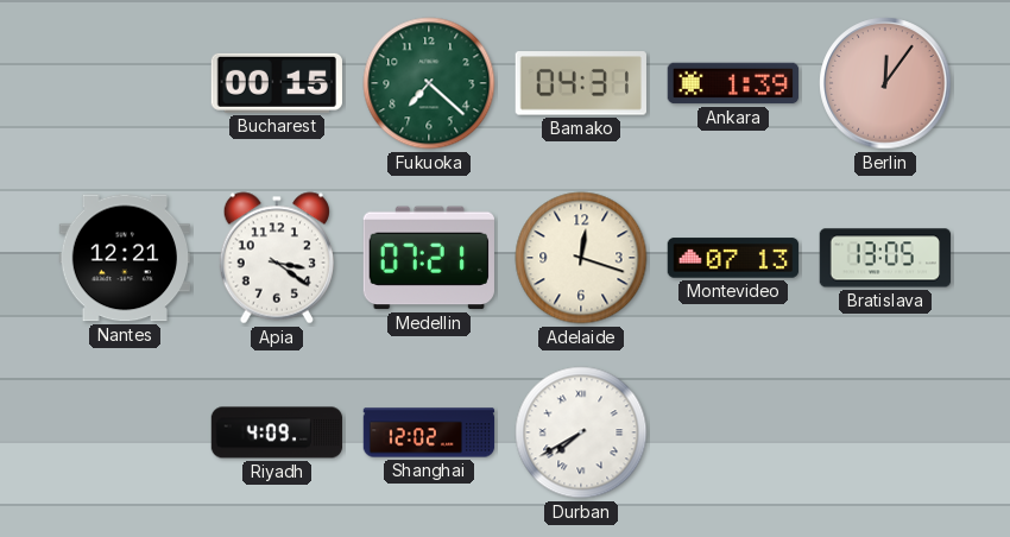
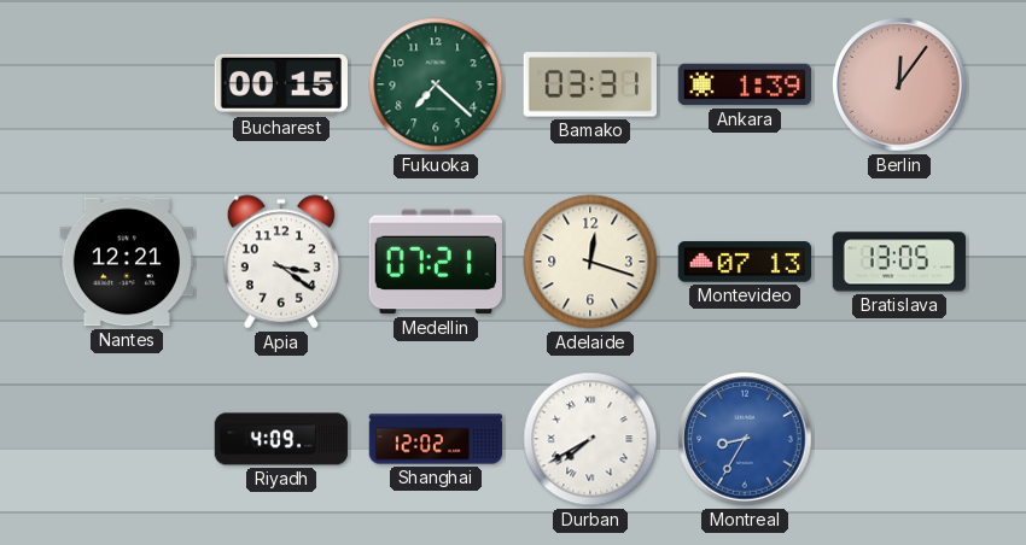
Bamako: 04:31 -> 03:31
Montreal: none -> 8:35
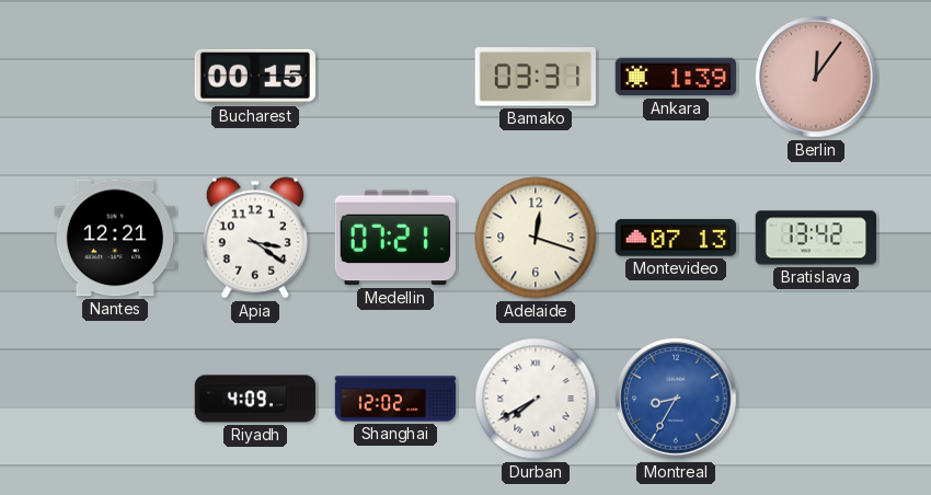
Fukuoka: 7:22 -> none
Bratislava: 13:05 -> 13:42
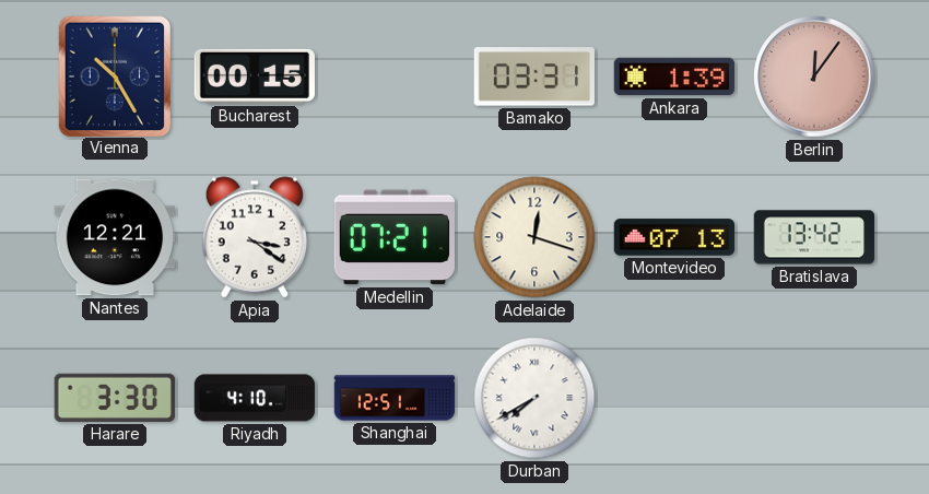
Vienna: none -> 10:25
Harare: none -> 3:30
Riyadh: 4:09 -> 4:10
Shanghai: 12:02 -> 12:51
Montreal: 8:35 -> none
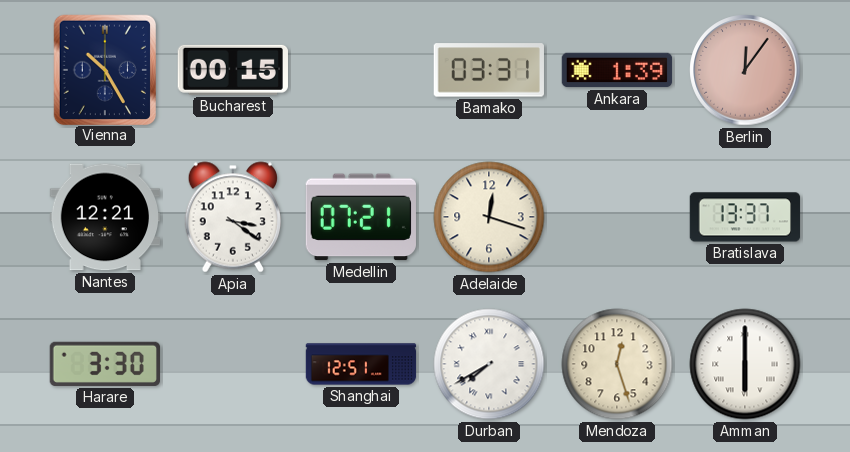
Montevideo: 07:13 -> none
Bratislava: 13:42 -> 13:37
Riyadh: 4:10 -> none
Mendoza: none -> 12:27
Amman: none -> 6:00
